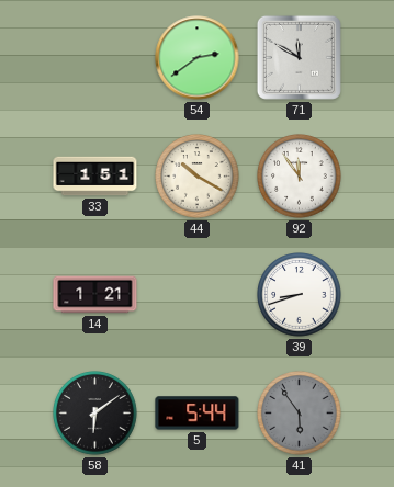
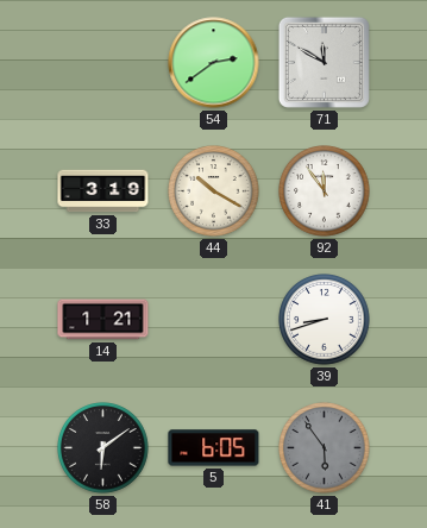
33: 1:51 -> 3:19
5: 5:44 -> 6:05
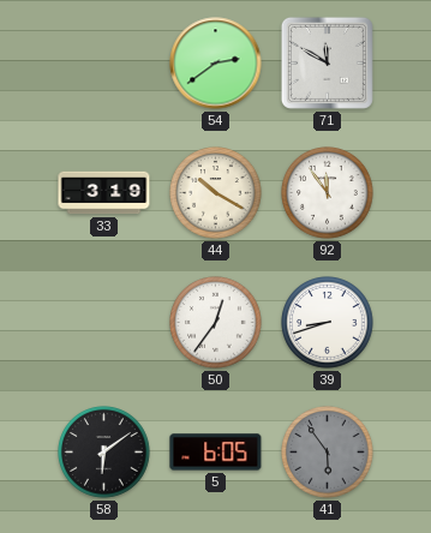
14: 1:21 -> none
50: none -> 12:36
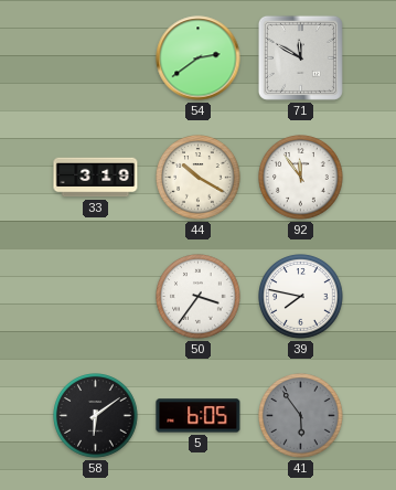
50: 12:36 -> 3:36
39: 8:42 -> 7:47
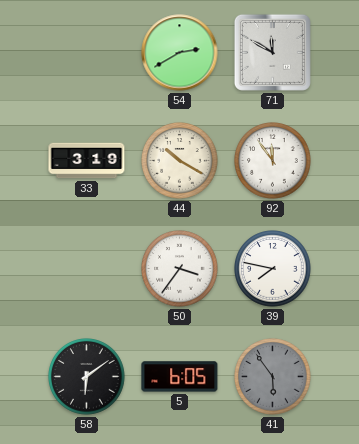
54: 2:39 -> 2:40
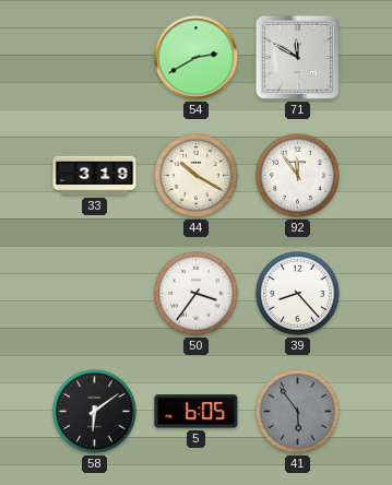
39: 7:47 -> 8:23
